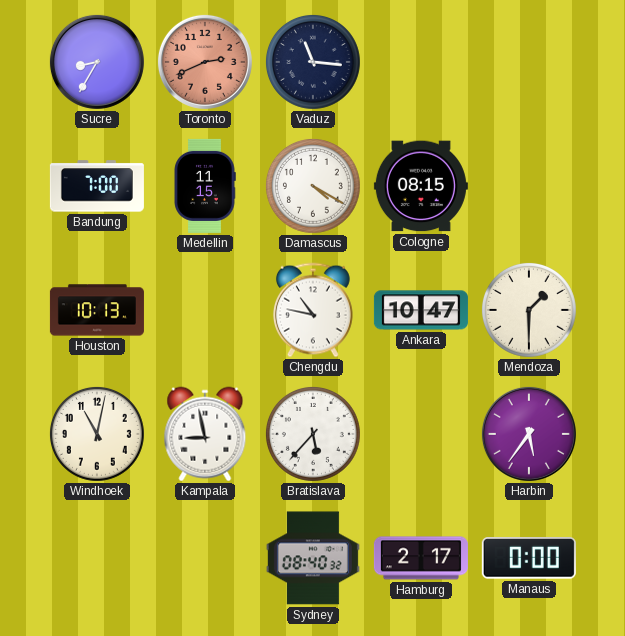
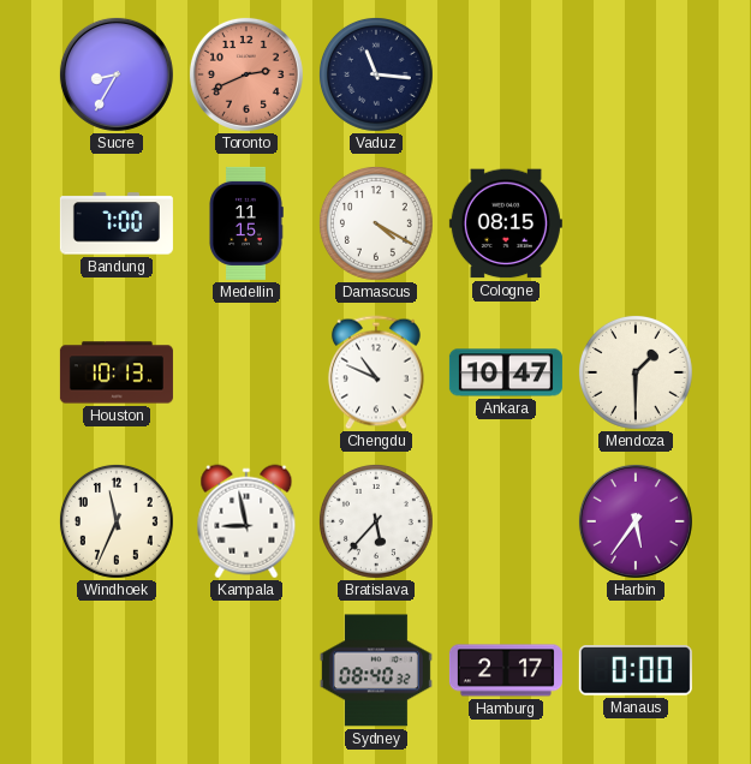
Chengdu: 10:47 -> 10:49
Windhoek: 11:02 -> 11:34
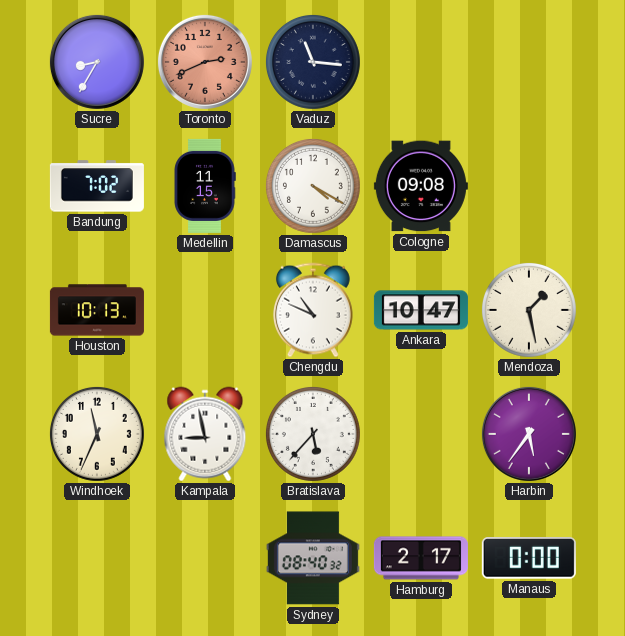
Bandung: 7:00 -> 7:02
Cologne: 08:15 -> 09:08
Mendoza: 1:30 -> 1:28
